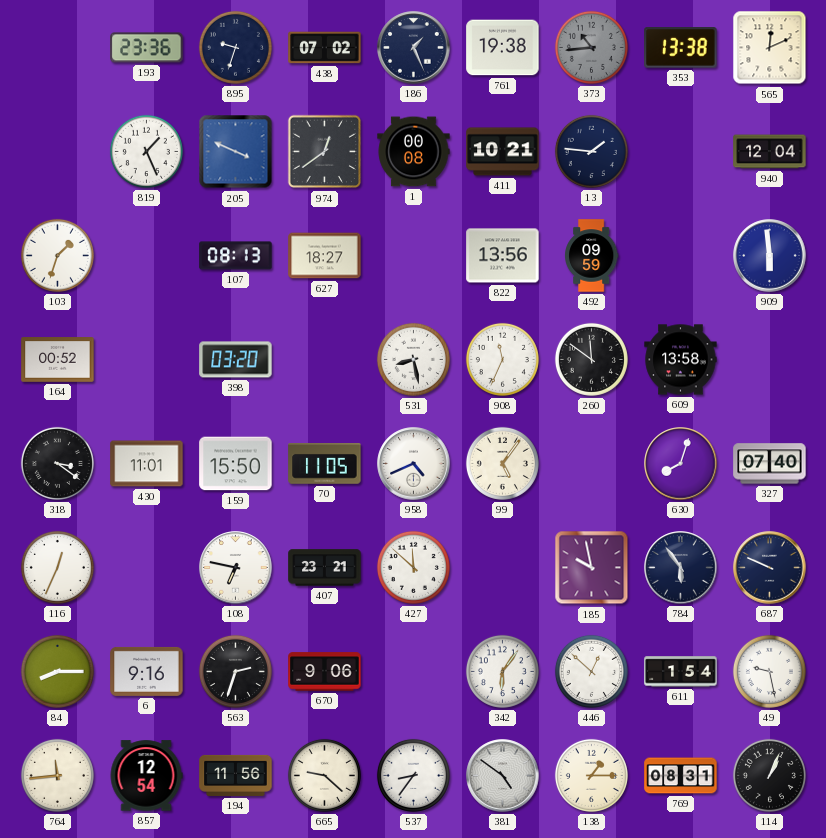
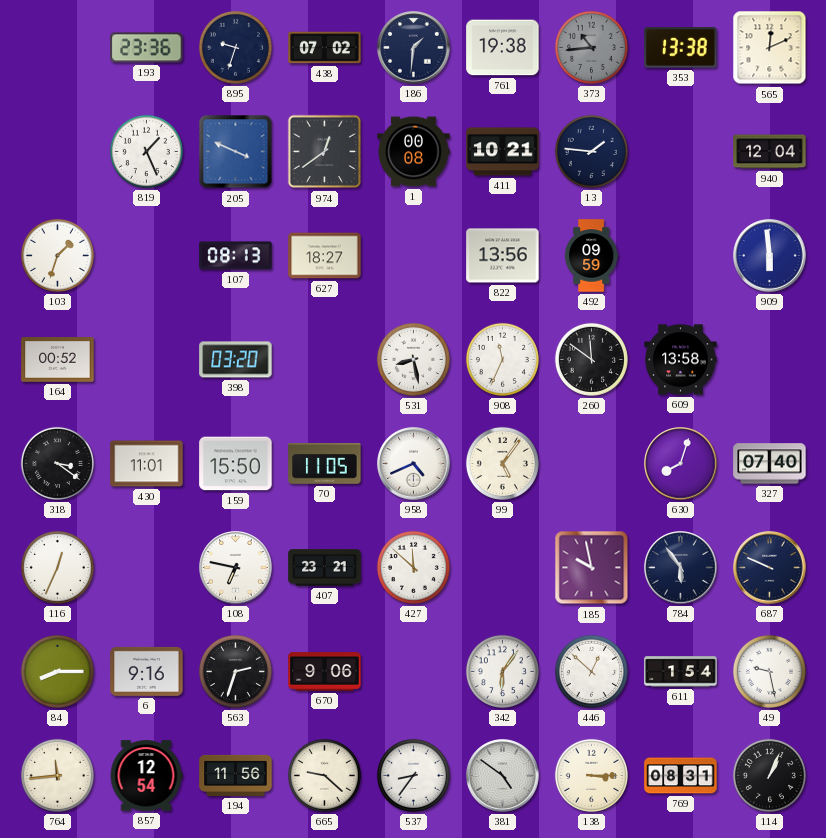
186: 1:26 -> 1:31
138: 1:15 -> 3:15
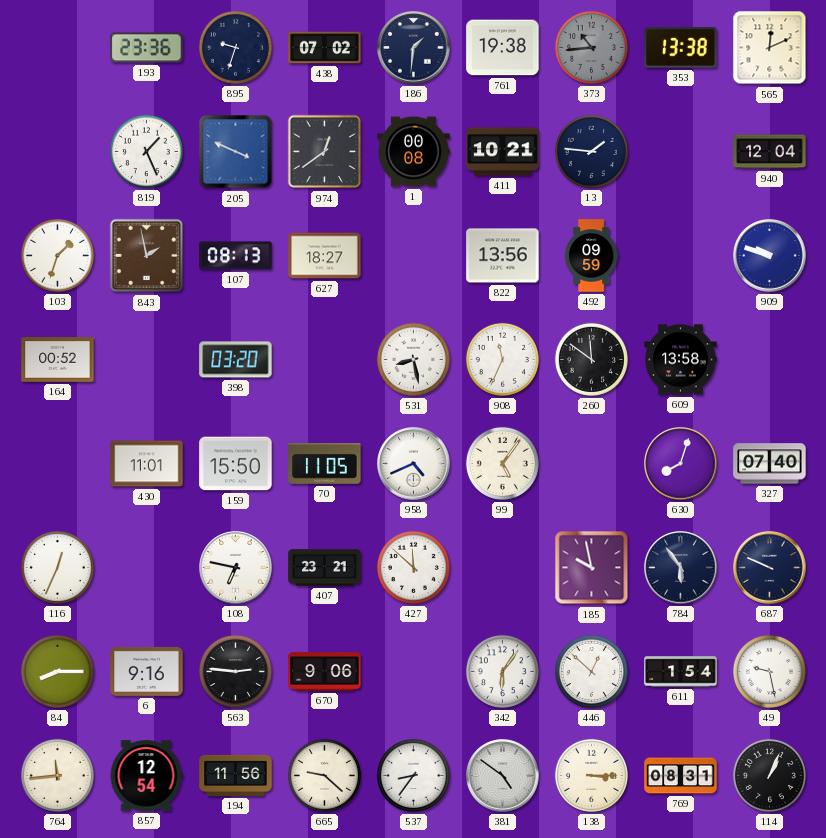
843: none -> 1:58
909: 5:59 -> 9:48
318: 3:21 -> none
563: 2:33 -> 2:46
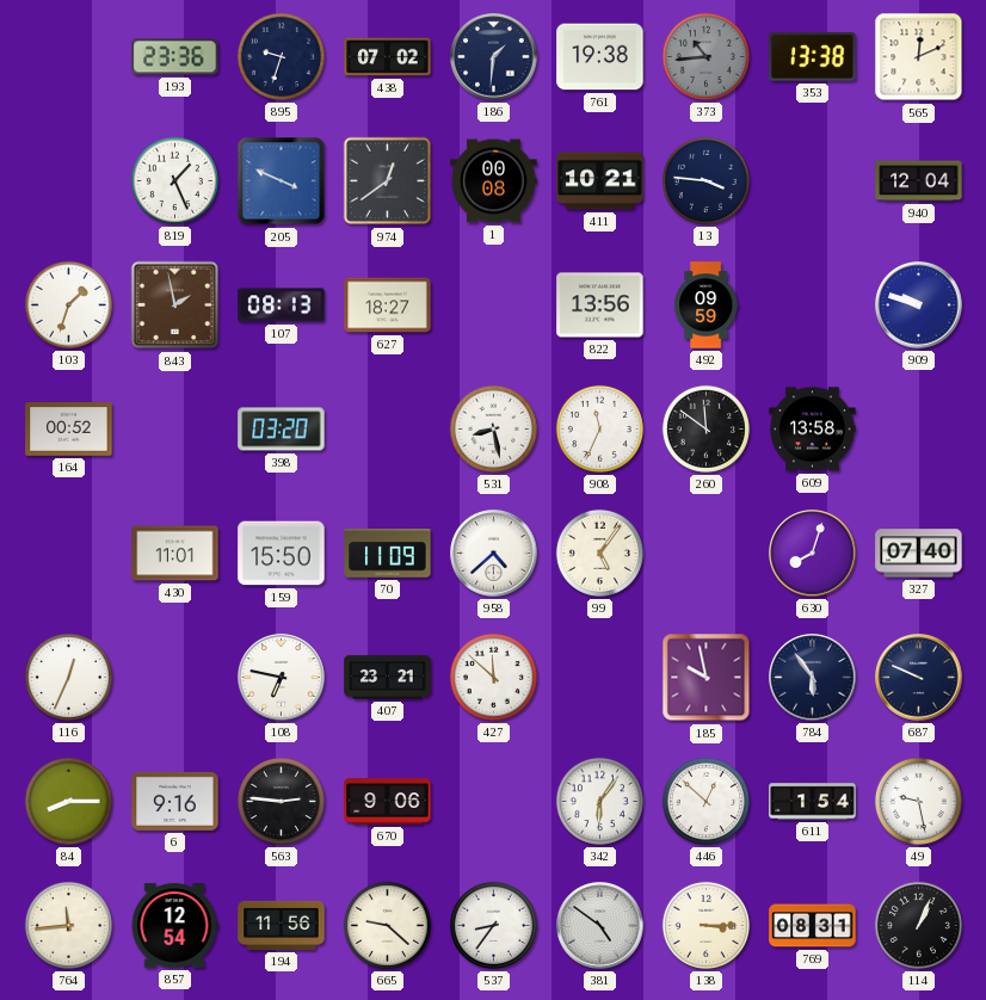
13: 1:46 -> 3:46
70: 11:05 -> 11:09
958: 4:41 -> 4:38
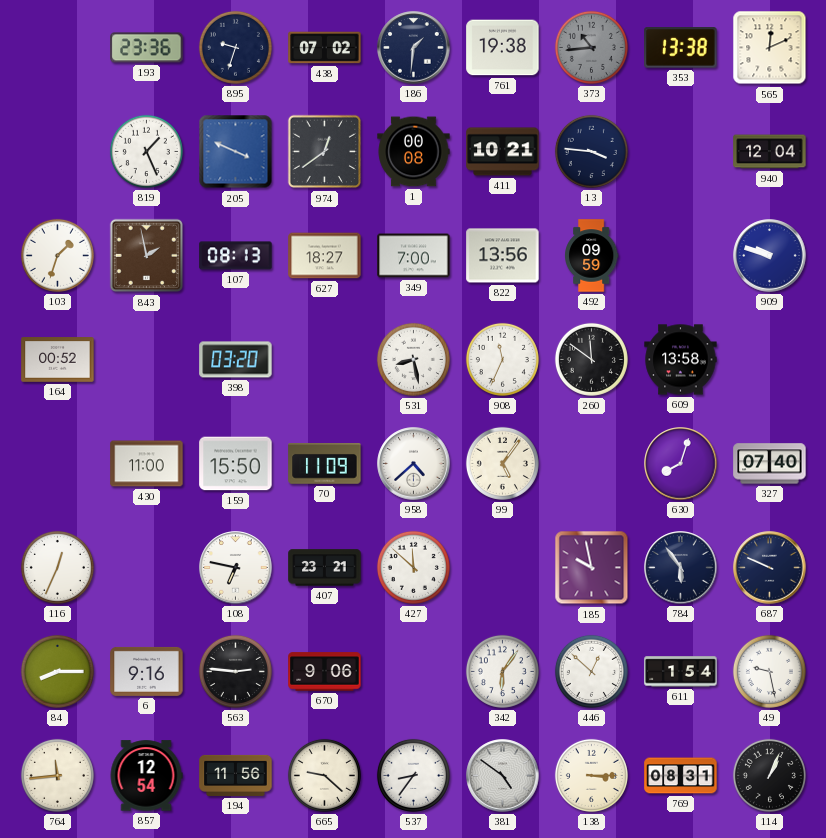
349: none -> 7:00
430: 11:01 -> 11:00
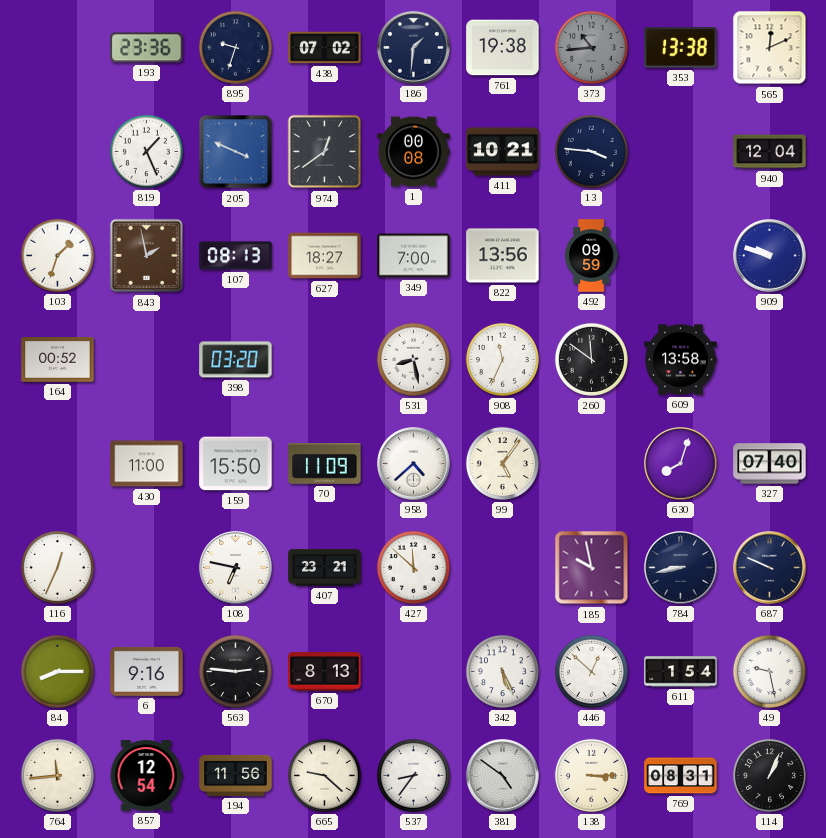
784: 5:54 -> 8:43
670: 9:06 -> 8:13
342: 6:06 -> 5:26
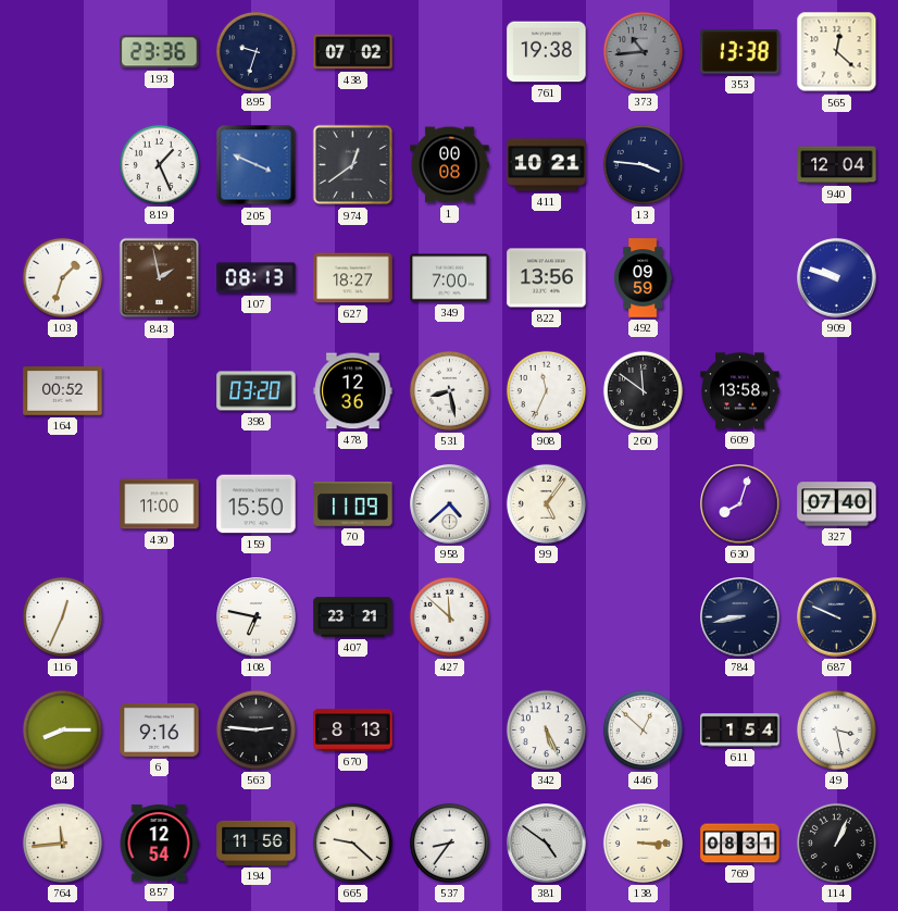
186: 1:31 -> none
565: 12:11 -> 12:22
478: none -> 12:36
185: 9:58 -> none
49: 9:28 -> 3:28
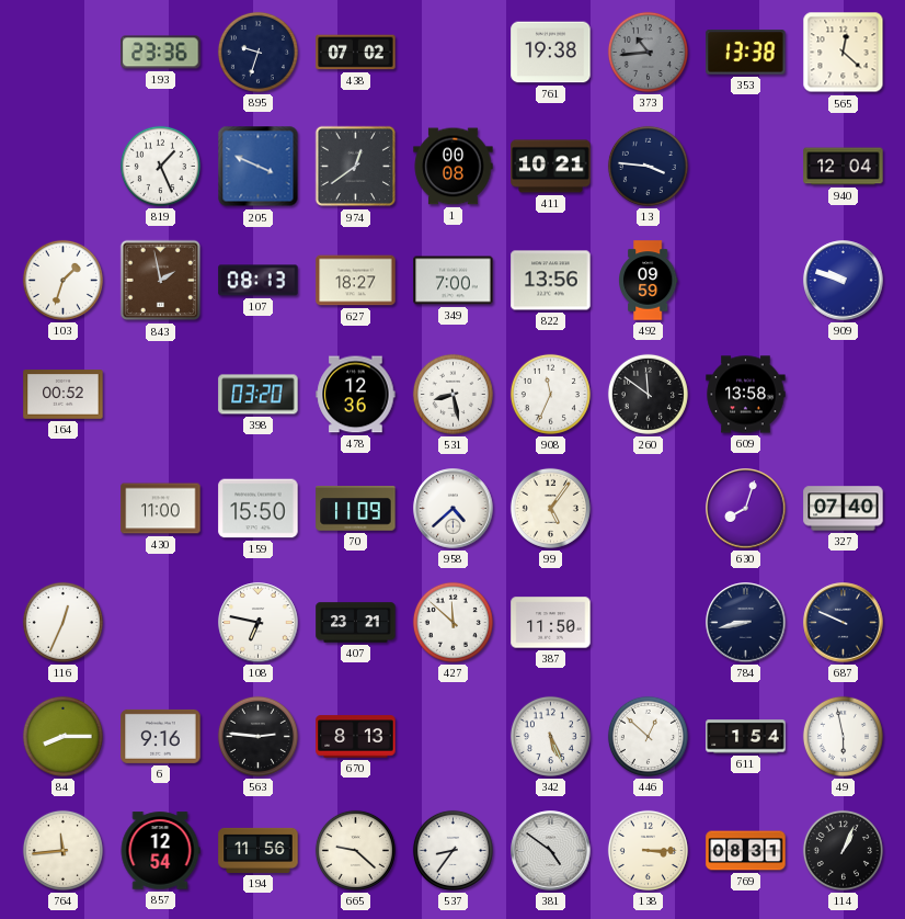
387: none -> 11:50
49: 3:28 -> 5:58
